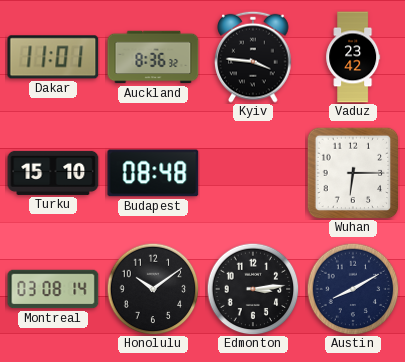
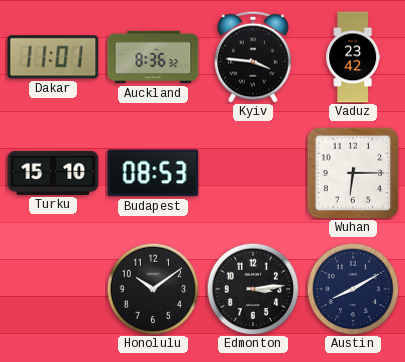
Budapest: 08:48 -> 08:53
Montreal: 03:08 -> none
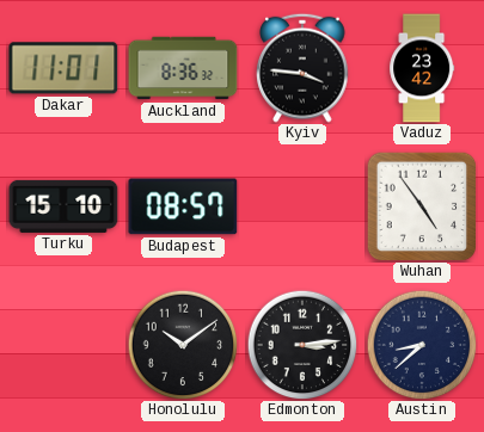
Budapest: 08:53 -> 08:57
Wuhan: 6:15 -> 4:54
Austin: 8:10 -> 8:38
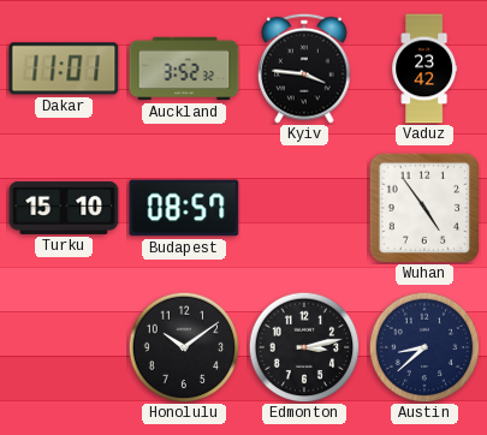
Auckland: 8:36 -> 3:52
Edmonton: 3:14 -> 3:13
